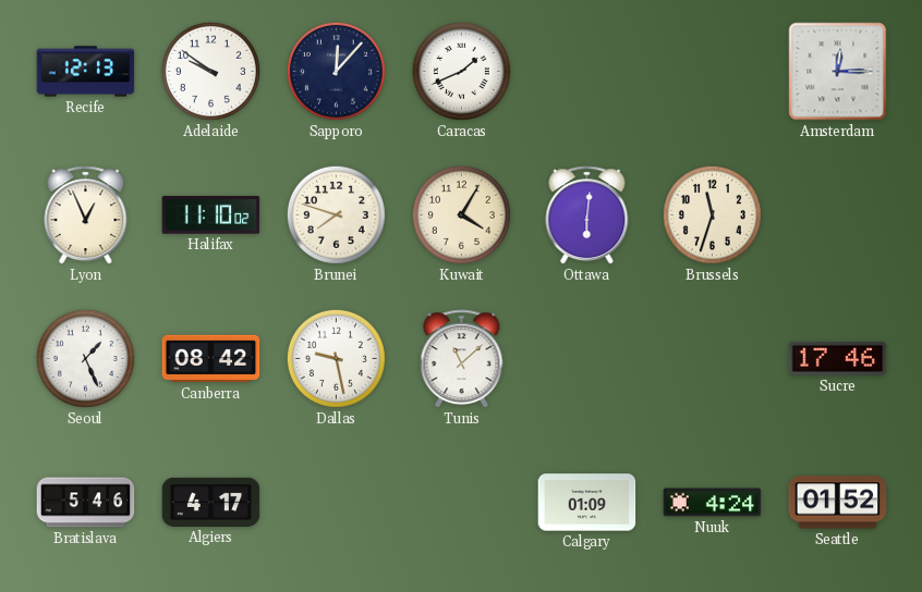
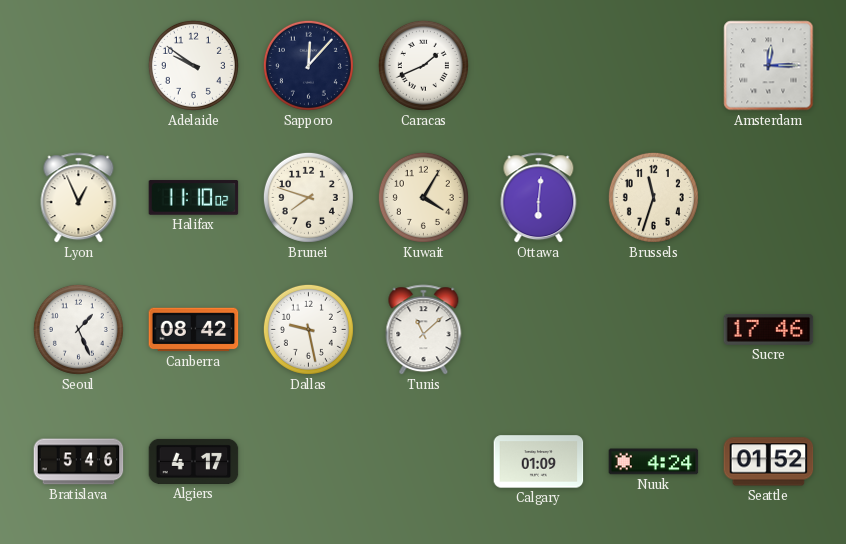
Recife: 12:13 -> none
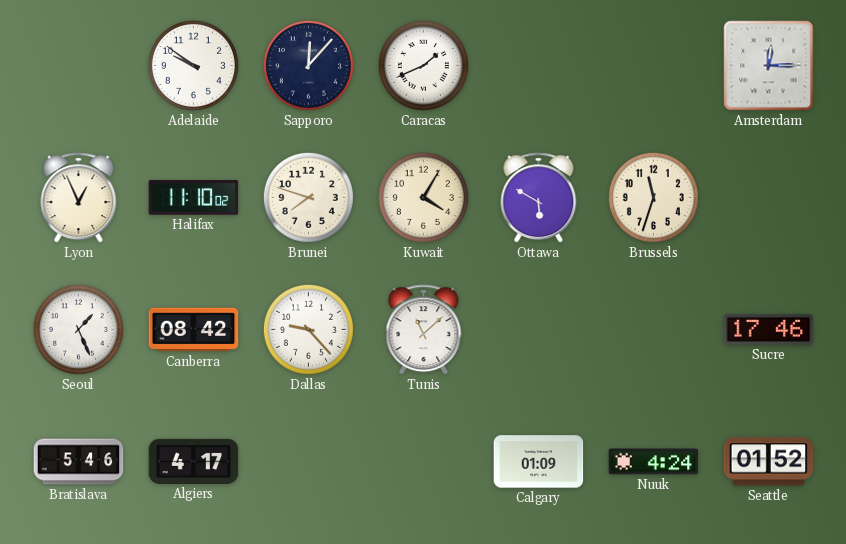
Ottawa: 6:01 -> 5:50
Dallas: 9:28 -> 9:23
